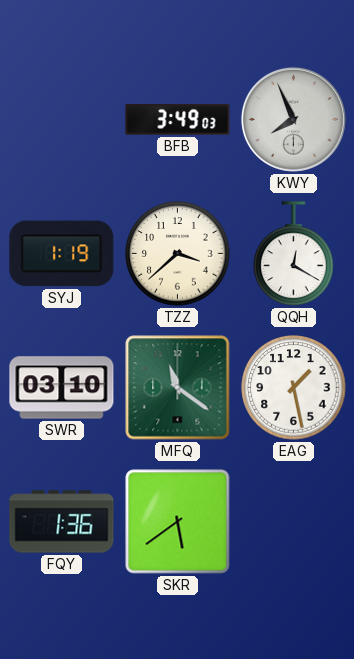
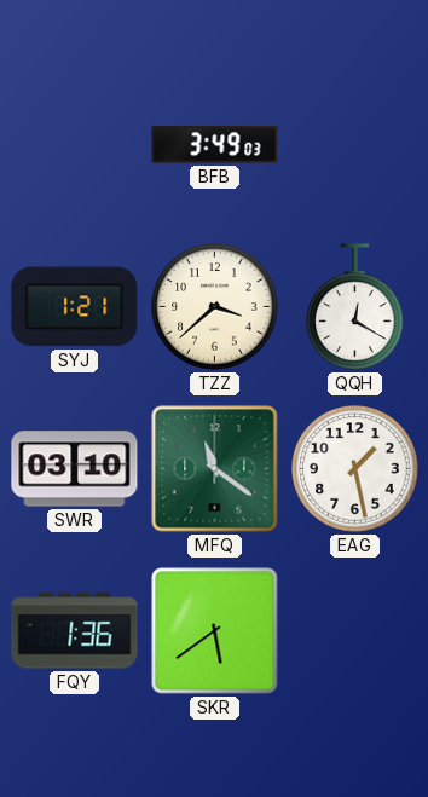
KWY: 7:56 -> none
SYJ: 1:19 -> 1:21
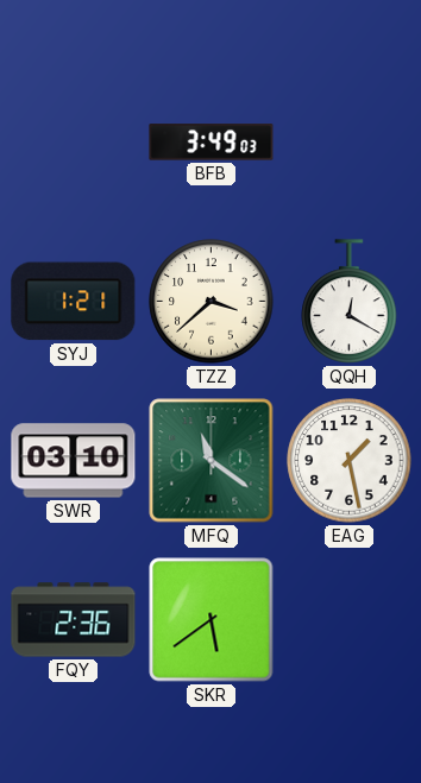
FQY: 1:36 -> 2:36
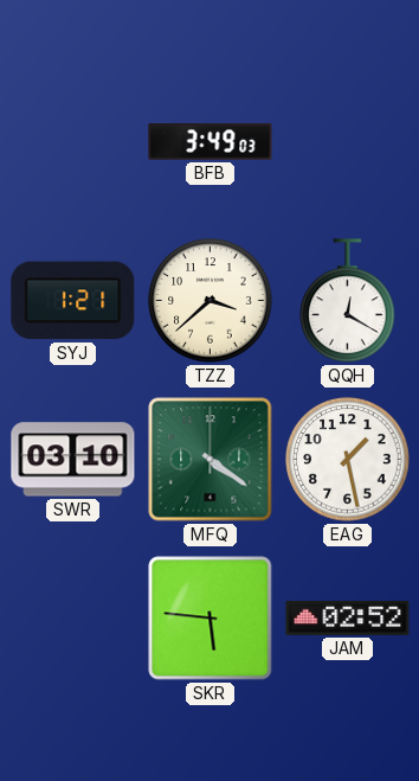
MFQ: 11:21 -> 4:21
FQY: 2:36 -> none
SKR: 5:39 -> 5:46
JAM: none -> 02:52
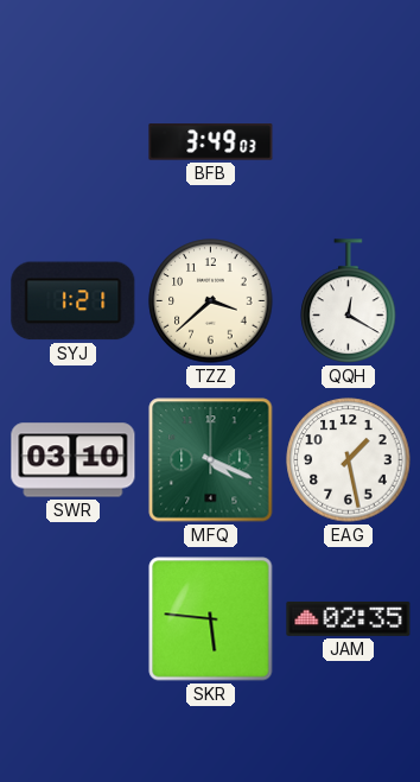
MFQ: 4:21 -> 4:19
JAM: 02:52 -> 02:35
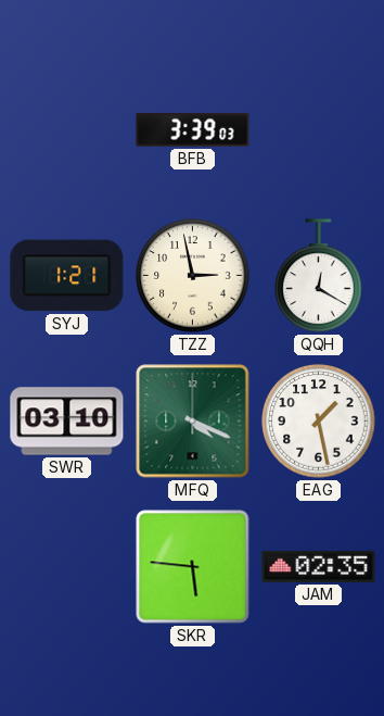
BFB: 3:49 -> 3:39
TZZ: 3:38 -> 2:58
